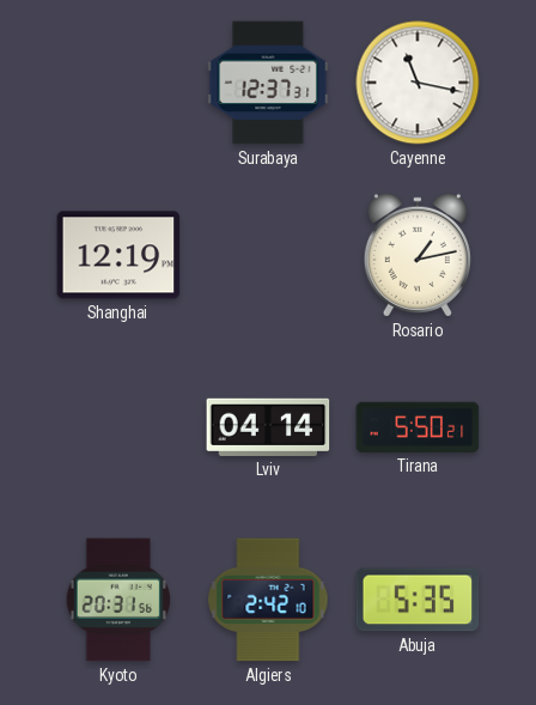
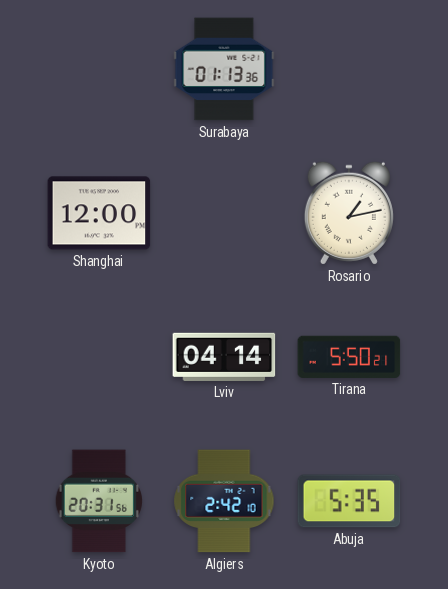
Surabaya: 12:37 -> 01:13
Cayenne: 11:17 -> none
Shanghai: 12:19 -> 12:00
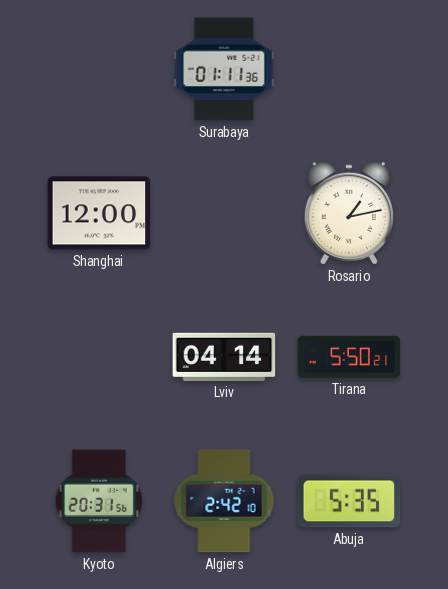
Surabaya: 01:13 -> 01:11
